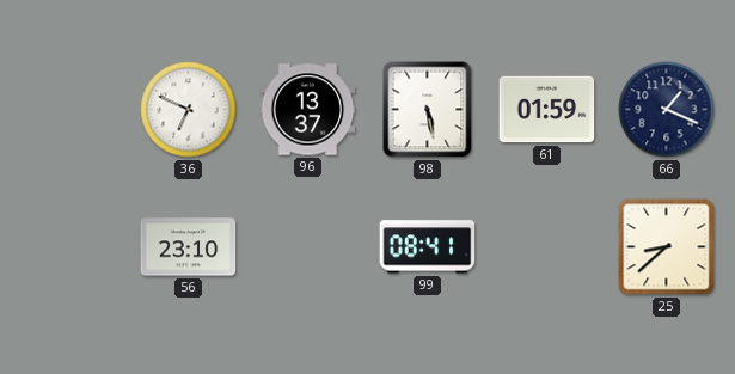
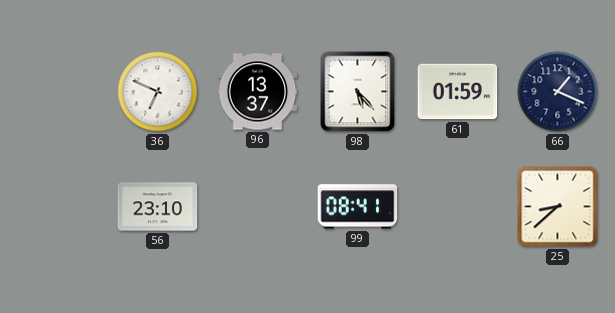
98: 5:28 -> 5:23
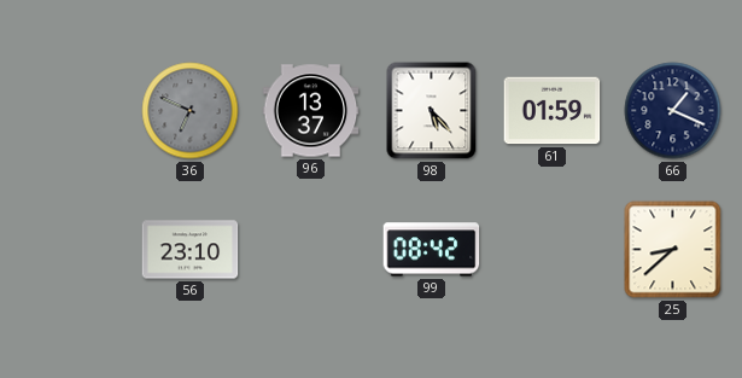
36 dial: white -> grey
99: 08:41 -> 08:42
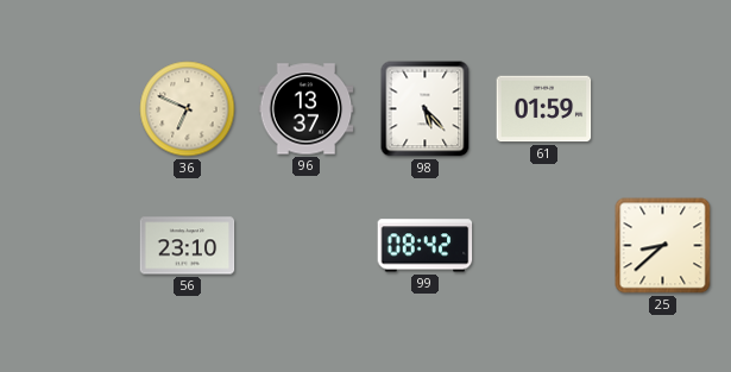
36 dial: grey -> cream
66: 1:19 -> none
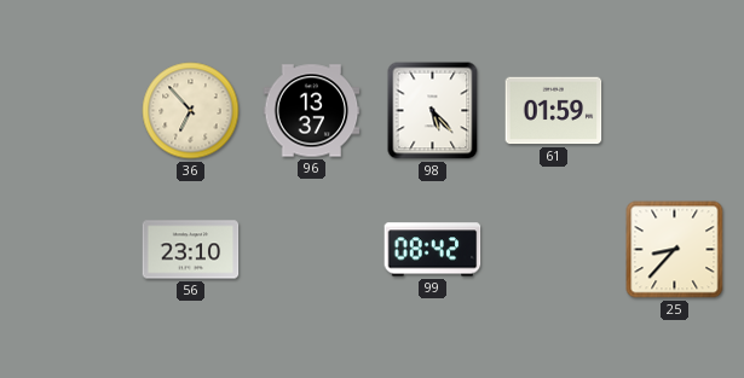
36: 6:49 -> 6:53
25: 8:38 -> 8:37
